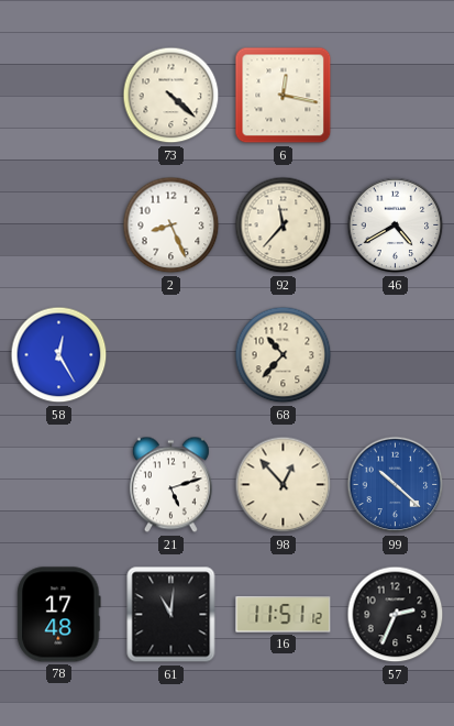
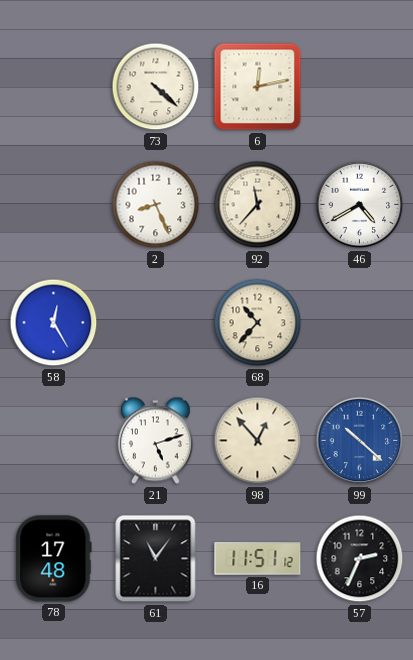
6: 12:17 -> 12:13
61: 11:01 -> 11:06
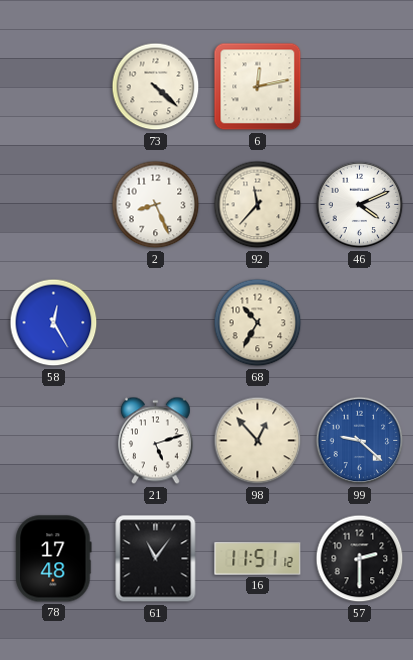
46: 4:40 -> 4:11
68: 10:37 -> 10:35
99: 10:22 -> 9:22
57: 2:34 -> 2:30
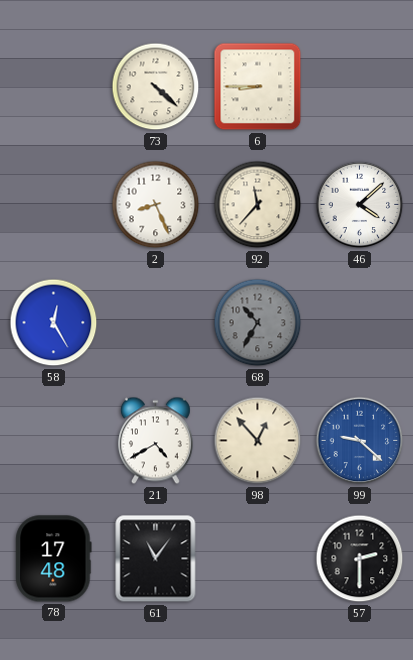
6: 12:13 -> 8:45
46: 4:11 -> 4:08
68 dial: cream -> grey
21: 5:12 -> 4:40
16: 11:51 -> none
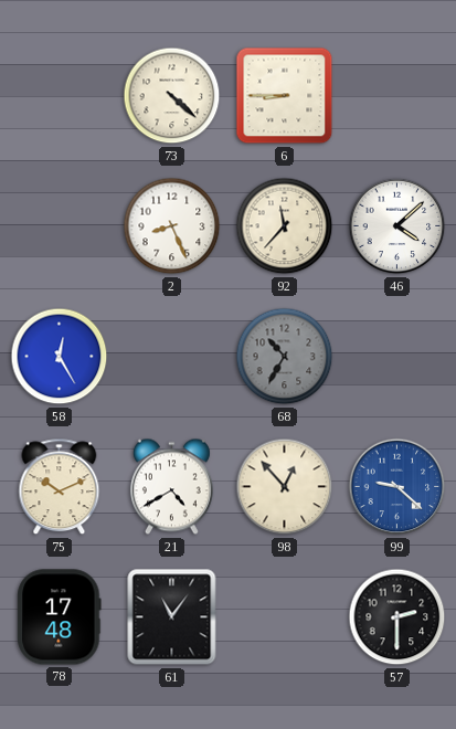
75: none -> 10:11
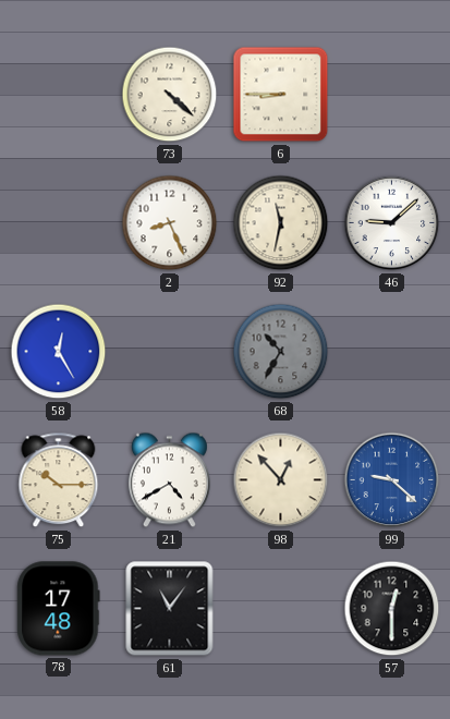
92: 11:37 -> 11:32
46: 4:08 -> 9:08
75: 10:11 -> 10:15
57: 2:30 -> 12:30
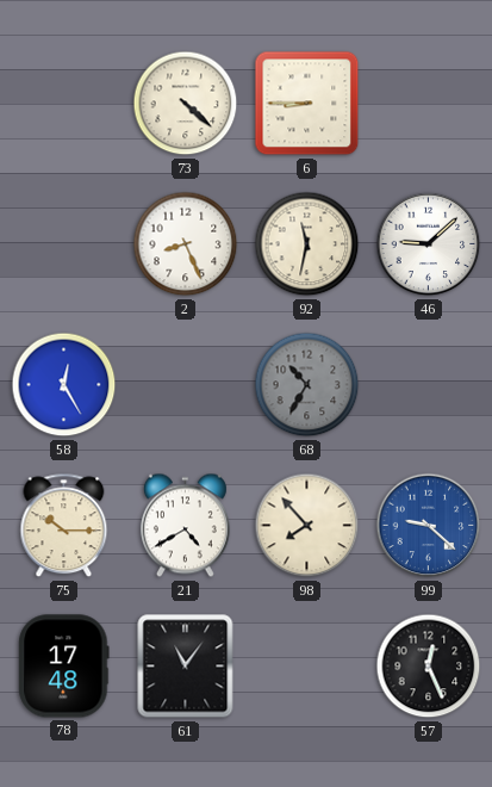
98: 12:53 -> 7:53
57: 12:30 -> 12:26
